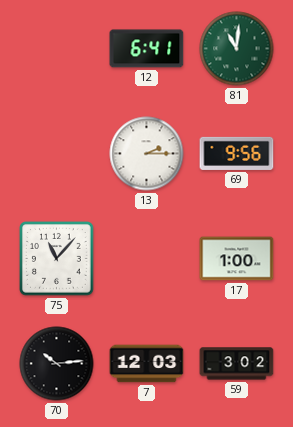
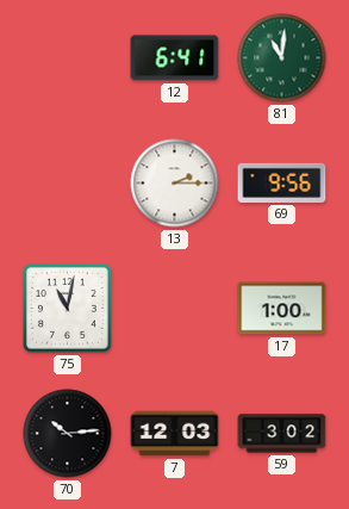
75: 11:07 -> 11:02
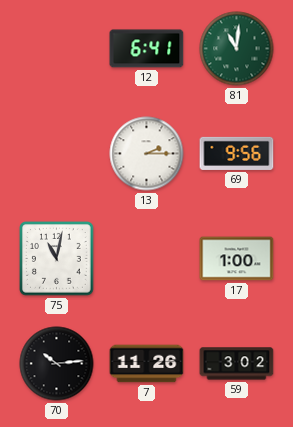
7: 12:03 -> 11:26
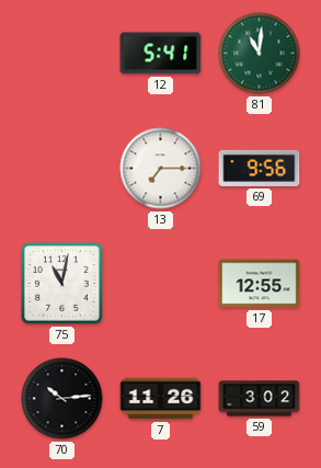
12: 6:41 -> 5:41
13: 2:15 -> 7:15
17: 1:00 -> 12:55
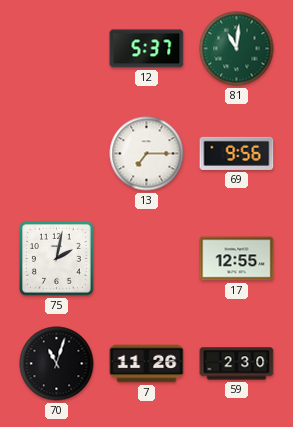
12: 5:41 -> 5:37
75: 11:02 -> 2:02
70: 10:14 -> 11:03
59: 3:02 -> 2:30
